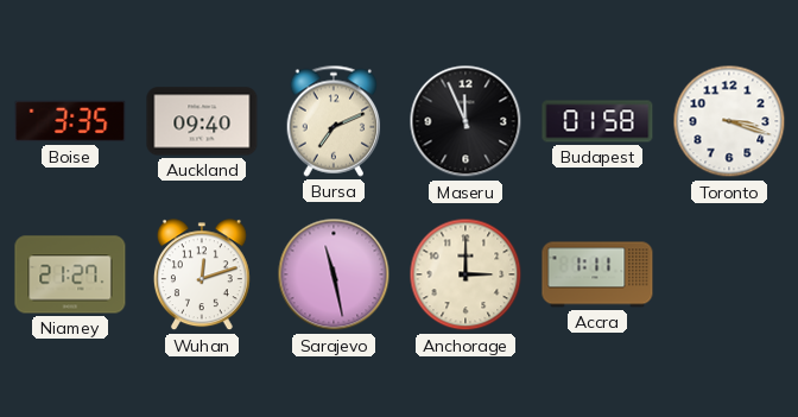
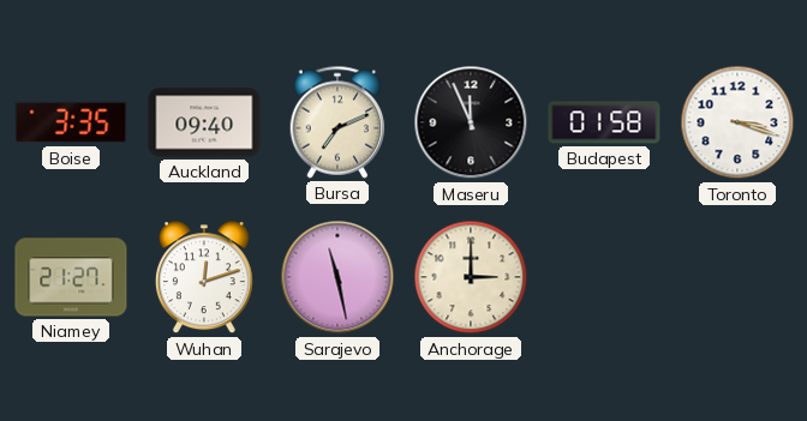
Accra: 1:11 -> none
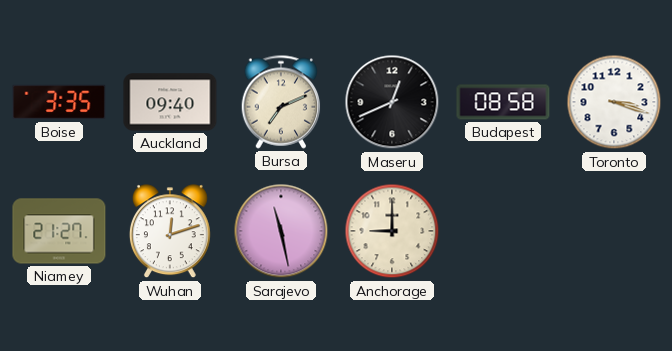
Maseru: 11:56 -> 12:41
Budapest: 01:58 -> 08:58
Anchorage: 3:00 -> 9:00
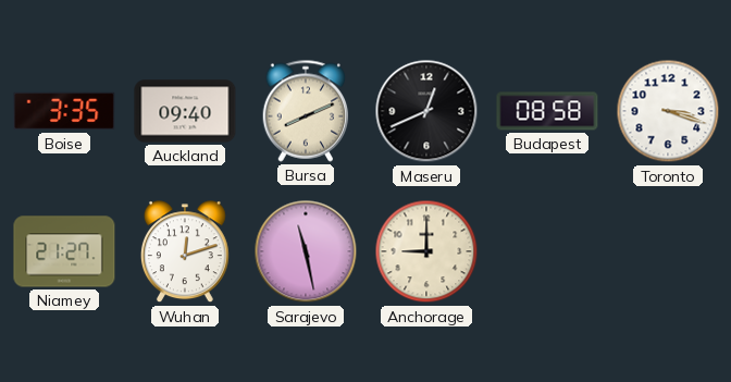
Bursa: 7:11 -> 8:11
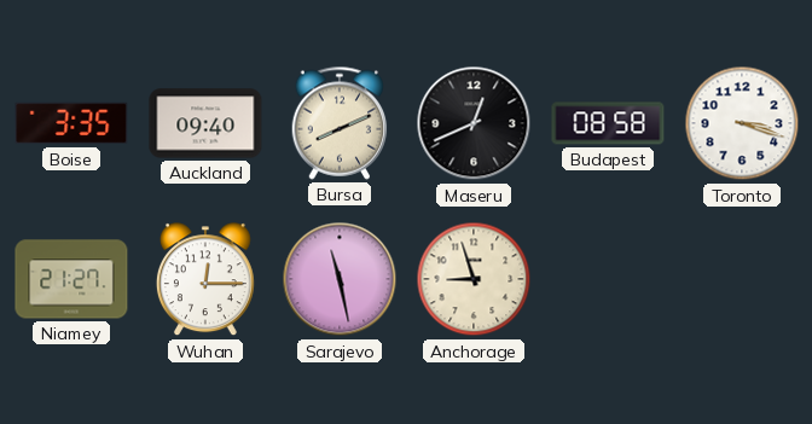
Wuhan: 12:12 -> 12:15
Anchorage: 9:00 -> 8:57
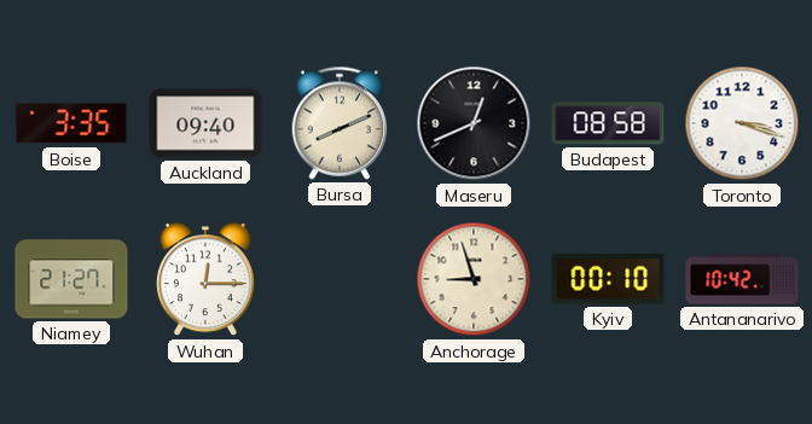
Sarajevo: 11:28 -> none
Kyiv: none -> 00:10
Antananarivo: none -> 10:42
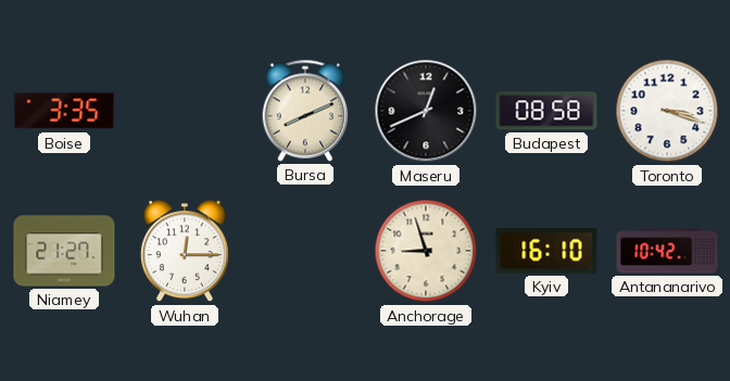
Auckland: 09:40 -> none
Kyiv: 00:10 -> 16:10
